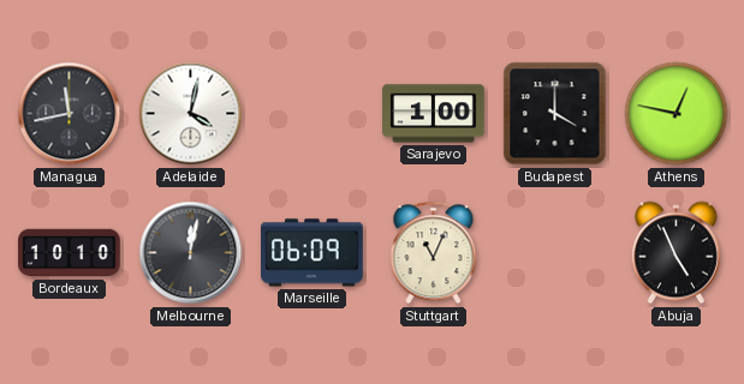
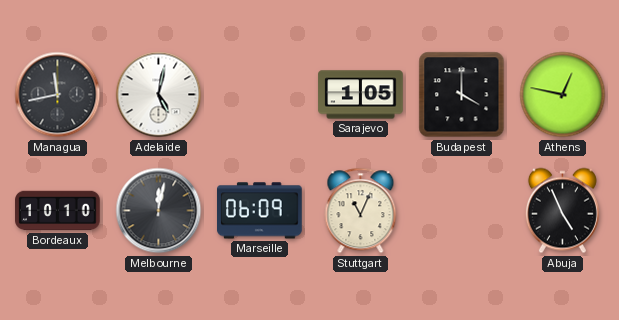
Adelaide: 4:02 -> 5:02
Sarajevo: 1:00 -> 1:05
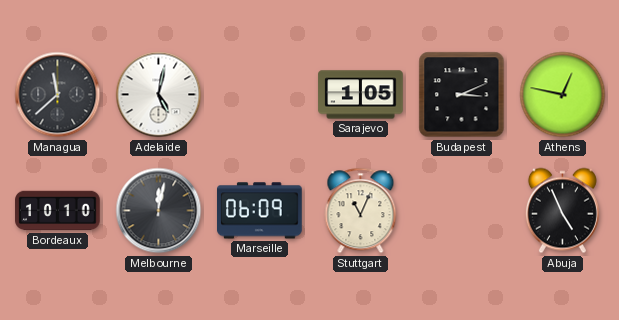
Managua: 11:43 -> 11:38
Budapest: 4:00 -> 3:11
